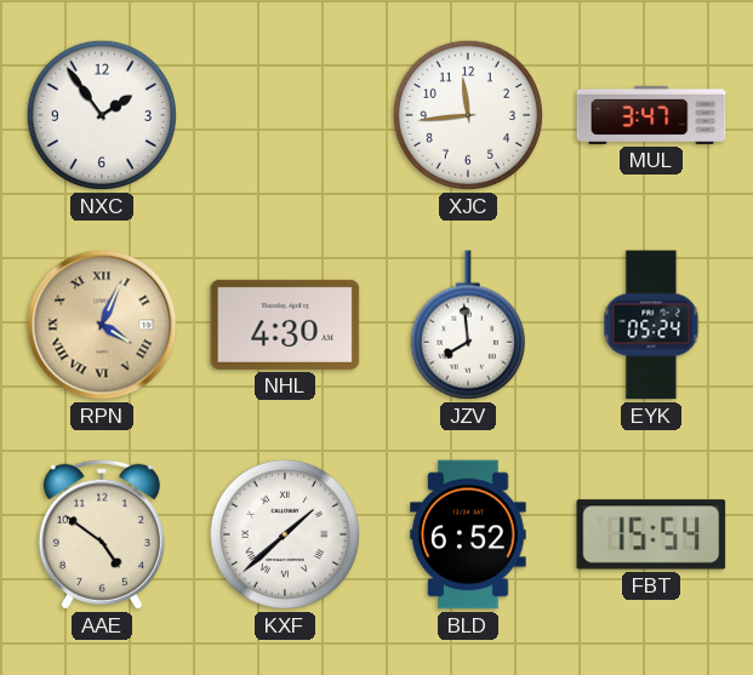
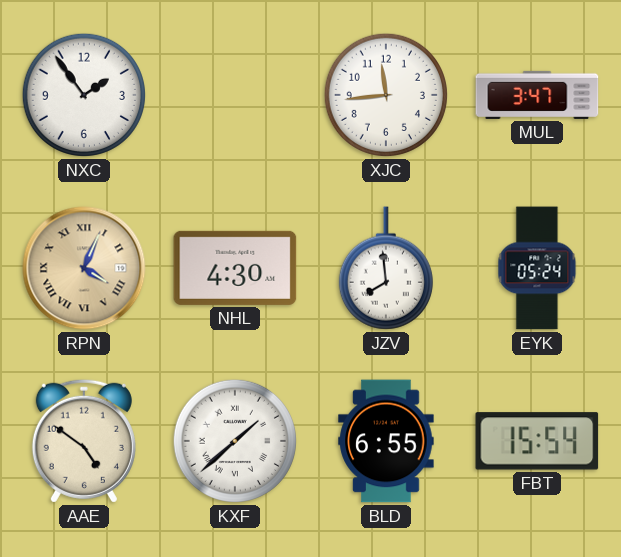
BLD: 6:52 -> 6:55
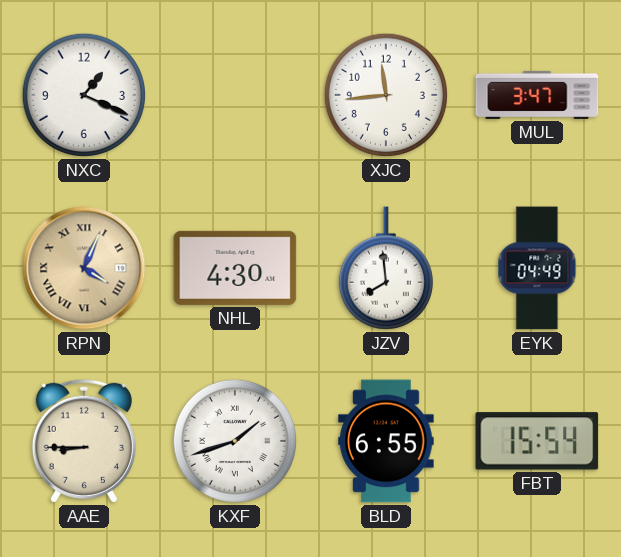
NXC: 1:54 -> 1:19
EYK: 05:24 -> 04:49
AAE: 4:51 -> 8:45
KXF: 1:38 -> 1:42
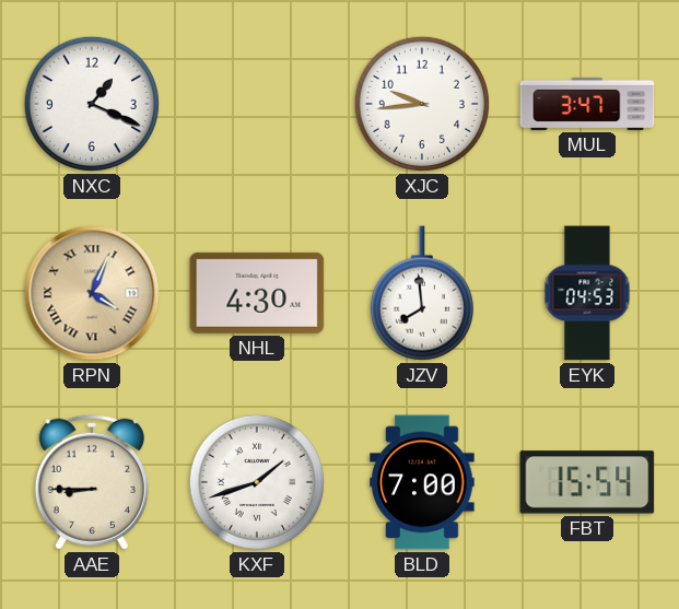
XJC: 11:44 -> 9:44
EYK: 04:49 -> 04:53
BLD: 6:55 -> 7:00
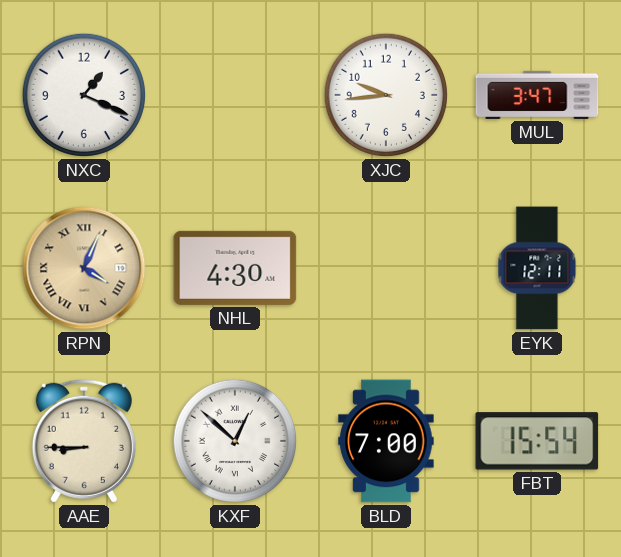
JZV: 7:59 -> none
EYK: 04:53 -> 12:11
KXF: 1:42 -> 12:52
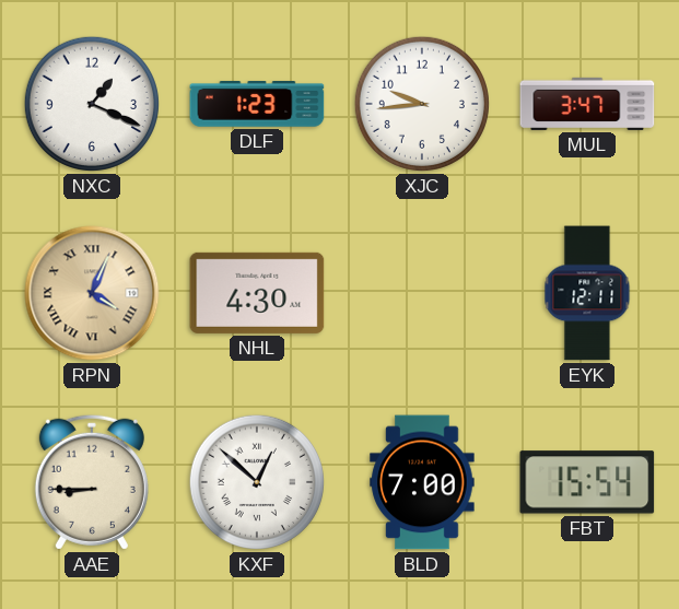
DLF: none -> 1:23
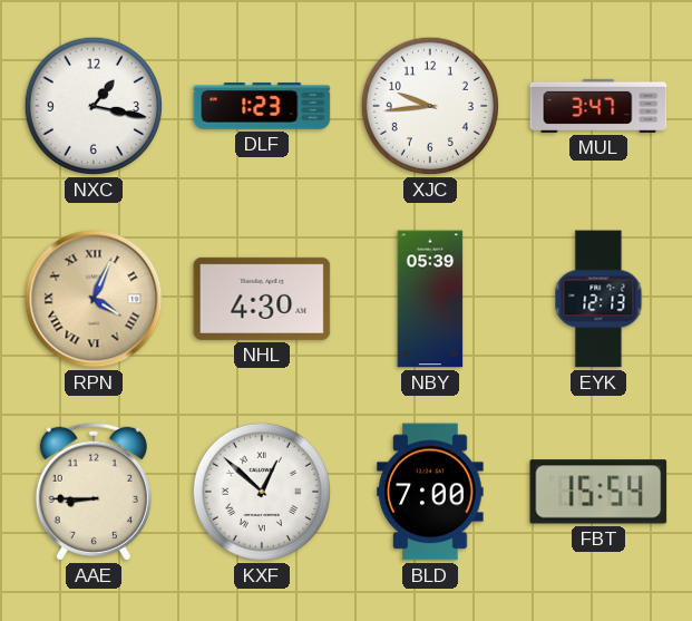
NXC: 1:19 -> 1:17
NBY: none -> 05:39
EYK: 12:11 -> 12:13
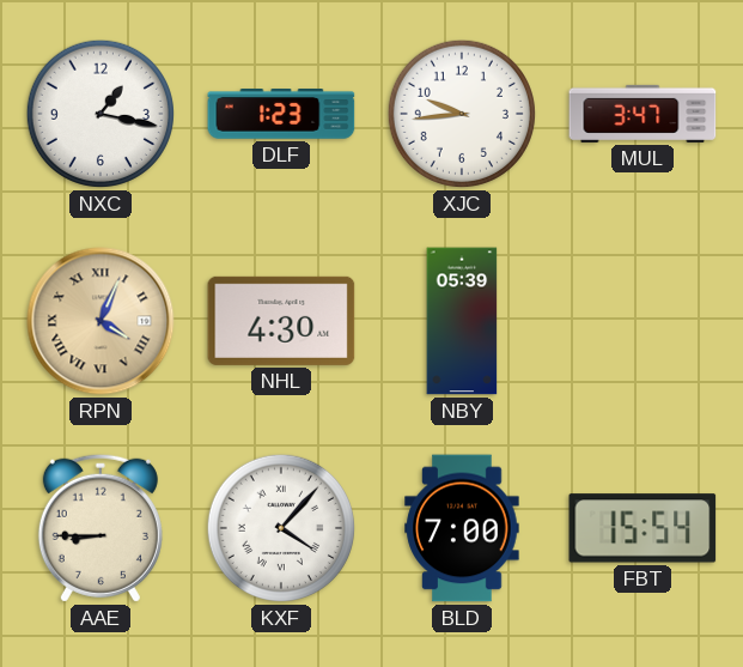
EYK: 12:13 -> none
KXF: 12:52 -> 4:07
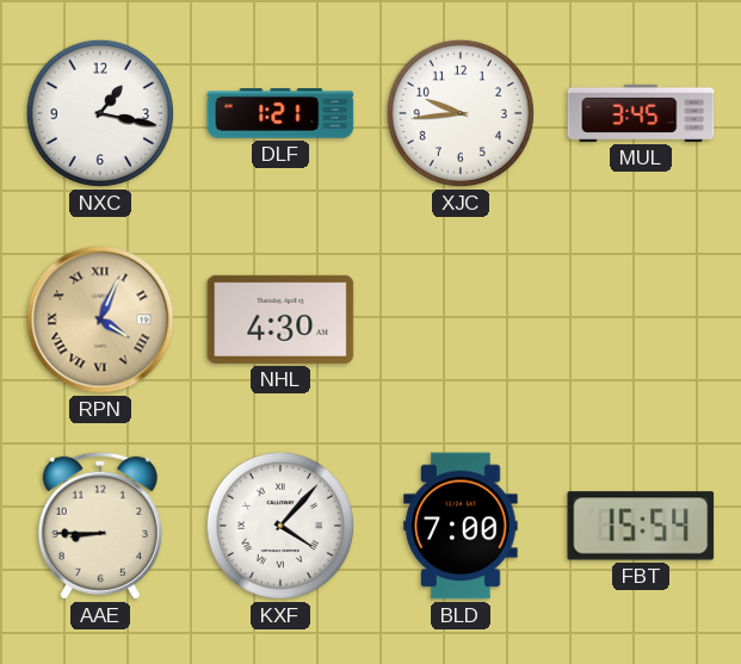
DLF: 1:23 -> 1:21
MUL: 3:47 -> 3:45
NBY: 05:39 -> none
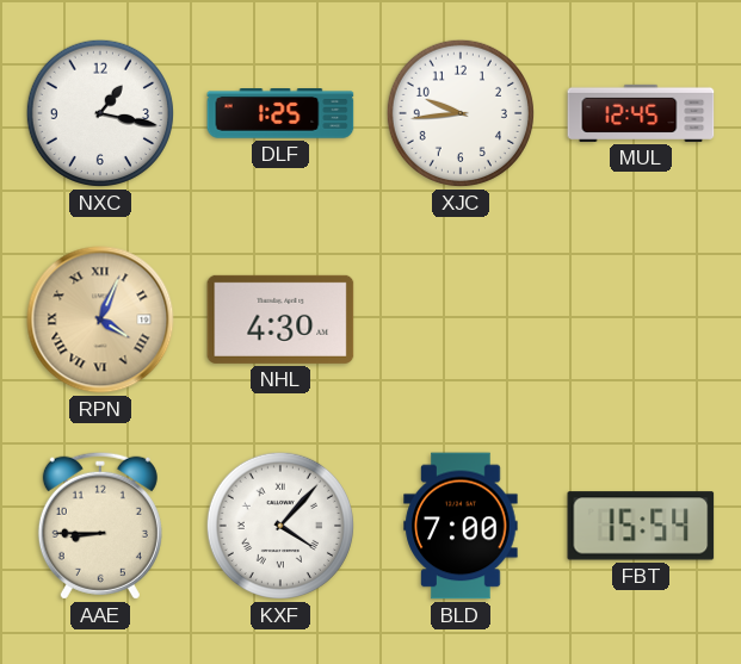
DLF: 1:21 -> 1:25
MUL: 3:45 -> 12:45
